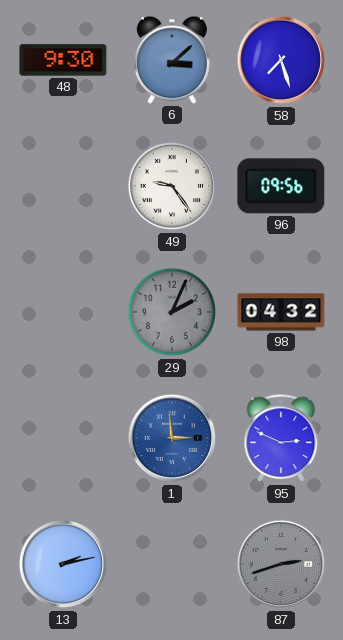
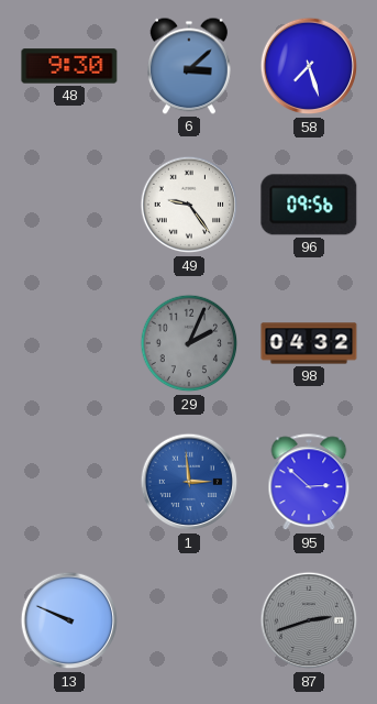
95: 2:49 -> 2:52
13: 2:13 -> 9:49
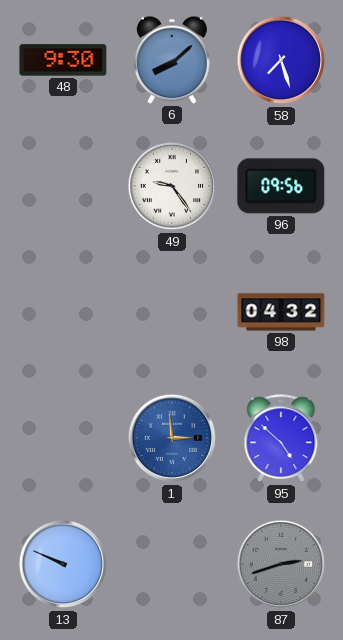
6: 3:08 -> 8:08
29: 2:04 -> none
95: 2:52 -> 4:52
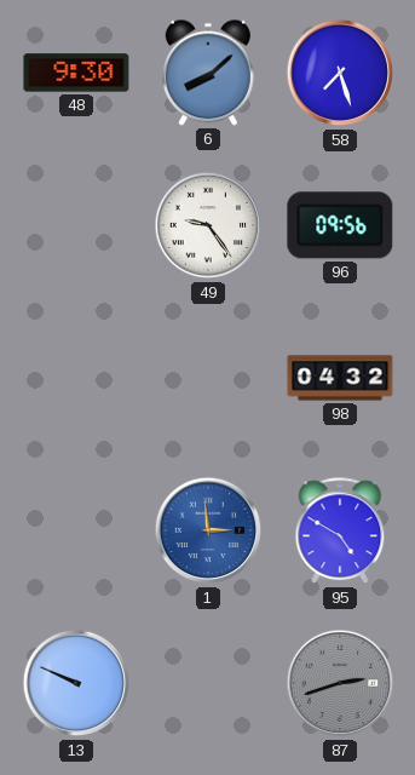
95: 4:52 -> 4:50
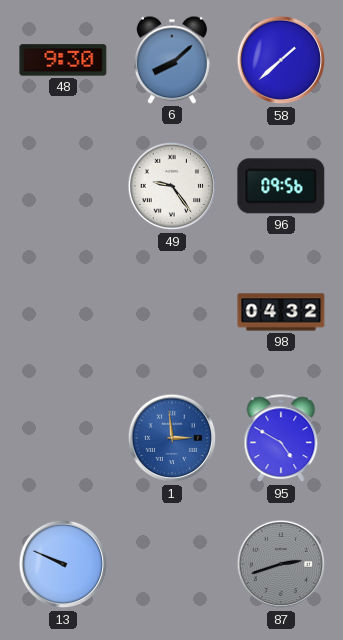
58: 7:27 -> 1:38
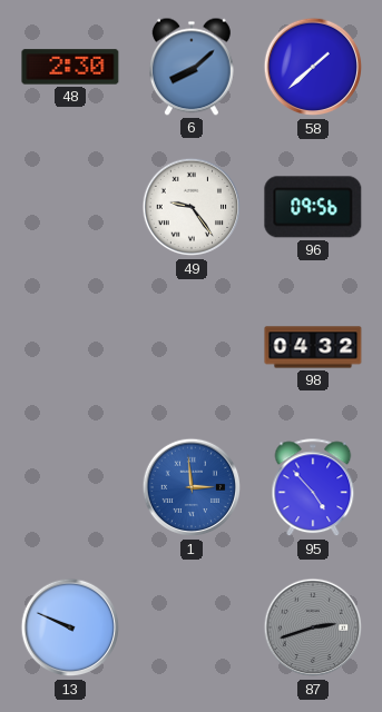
48: 9:30 -> 2:30
95: 4:50 -> 4:53
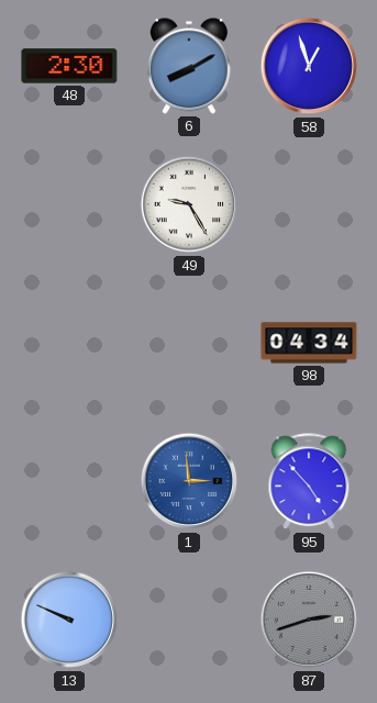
6: 8:08 -> 8:10
58: 1:38 -> 12:57
49: 9:24 -> 9:25
96: 09:56 -> none
98: 04:32 -> 04:34
